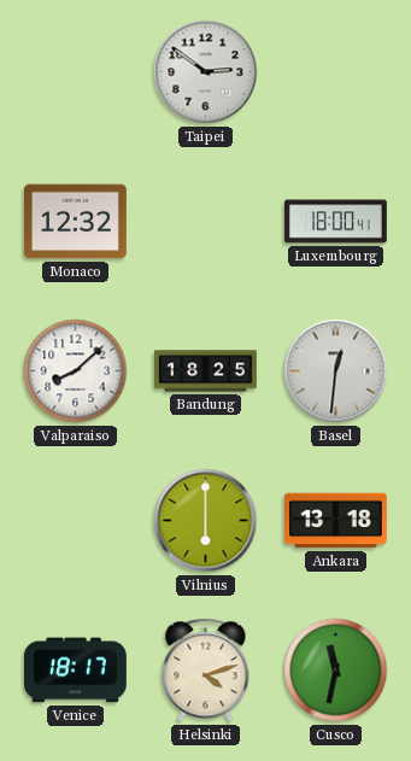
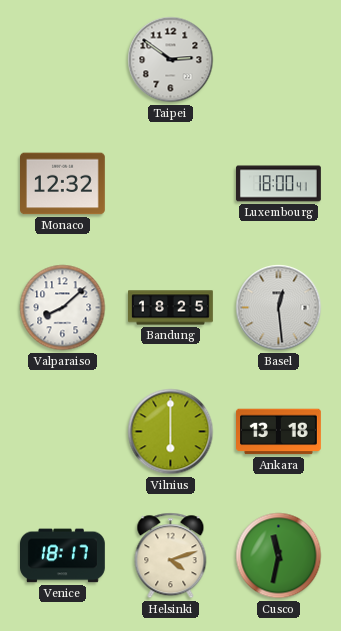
Basel: 12:31 -> 12:29
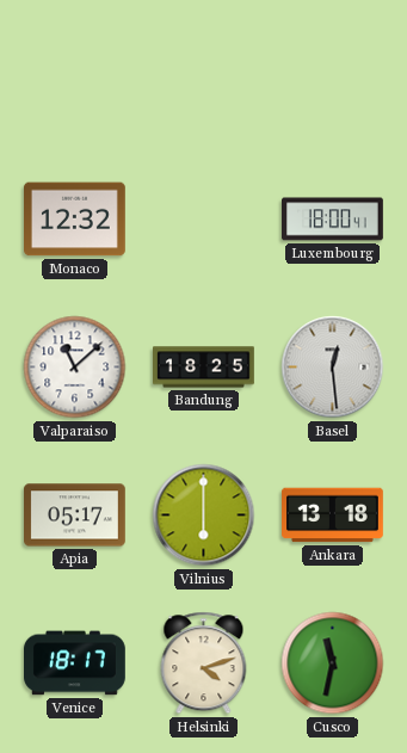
Taipei: 2:51 -> none
Valparaiso: 8:08 -> 11:08
Apia: none -> 05:17
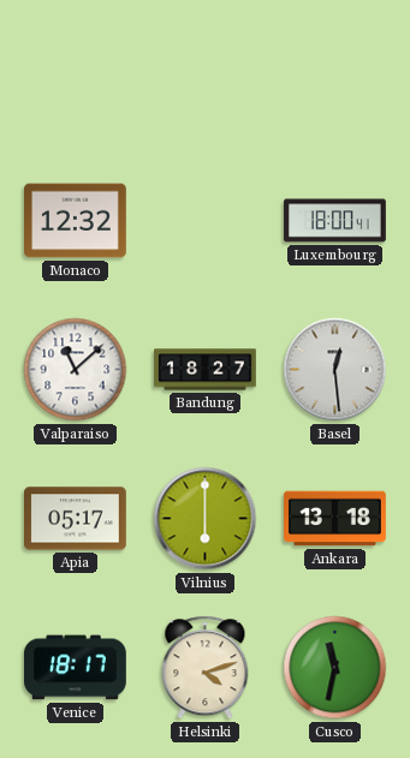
Bandung: 18:25 -> 18:27
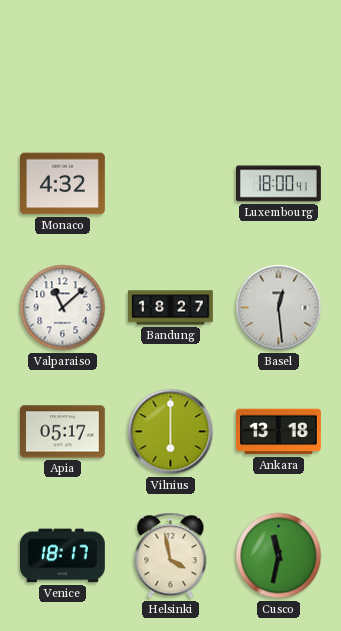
Monaco: 12:32 -> 4:32
Helsinki: 4:12 -> 3:58
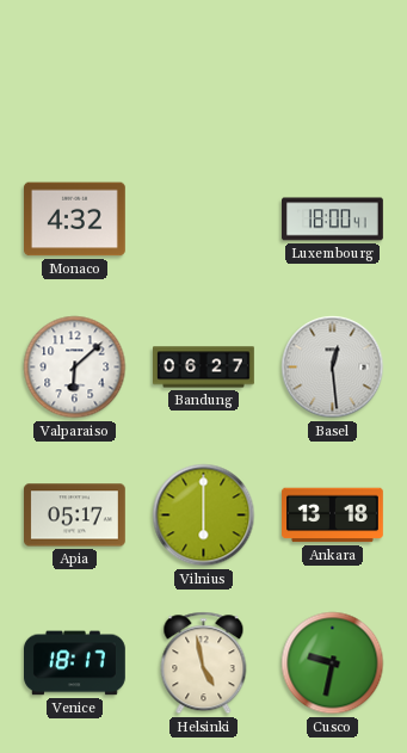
Valparaiso: 11:08 -> 6:08
Bandung: 18:27 -> 06:27
Helsinki: 3:58 -> 4:58
Cusco: 11:32 -> 9:32
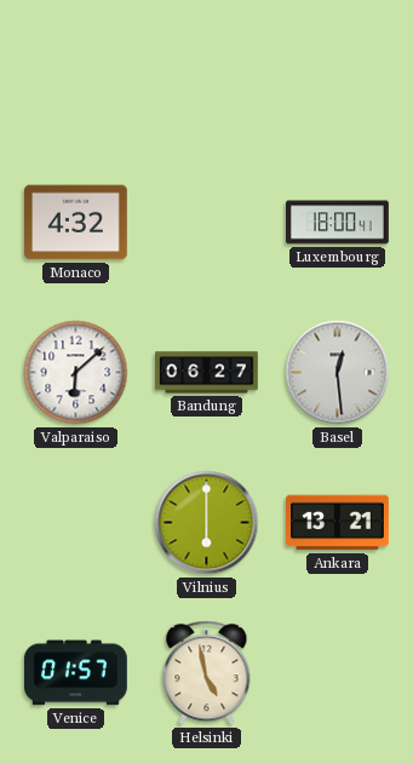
Apia: 05:17 -> none
Ankara: 13:18 -> 13:21
Venice: 18:17 -> 01:57
Cusco: 9:32 -> none
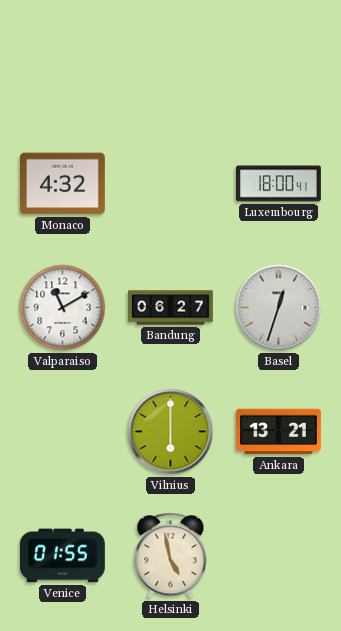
Valparaiso: 6:08 -> 11:10
Basel: 12:29 -> 12:33
Venice: 01:57 -> 01:55
